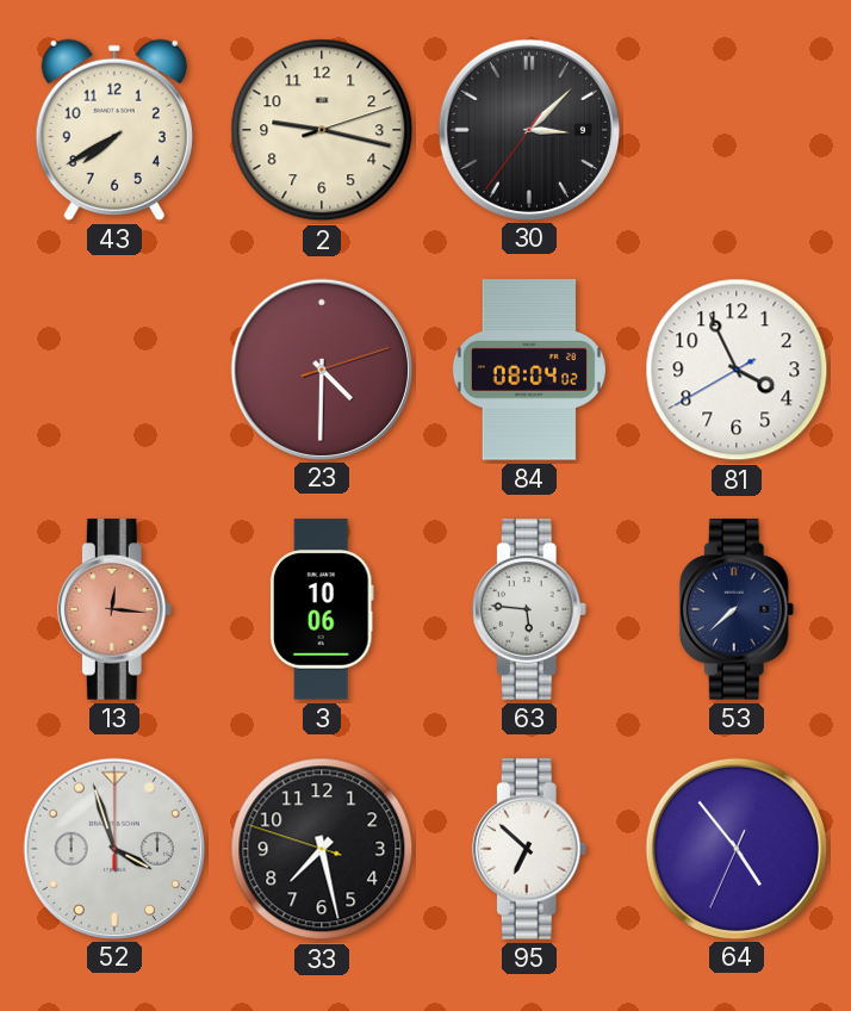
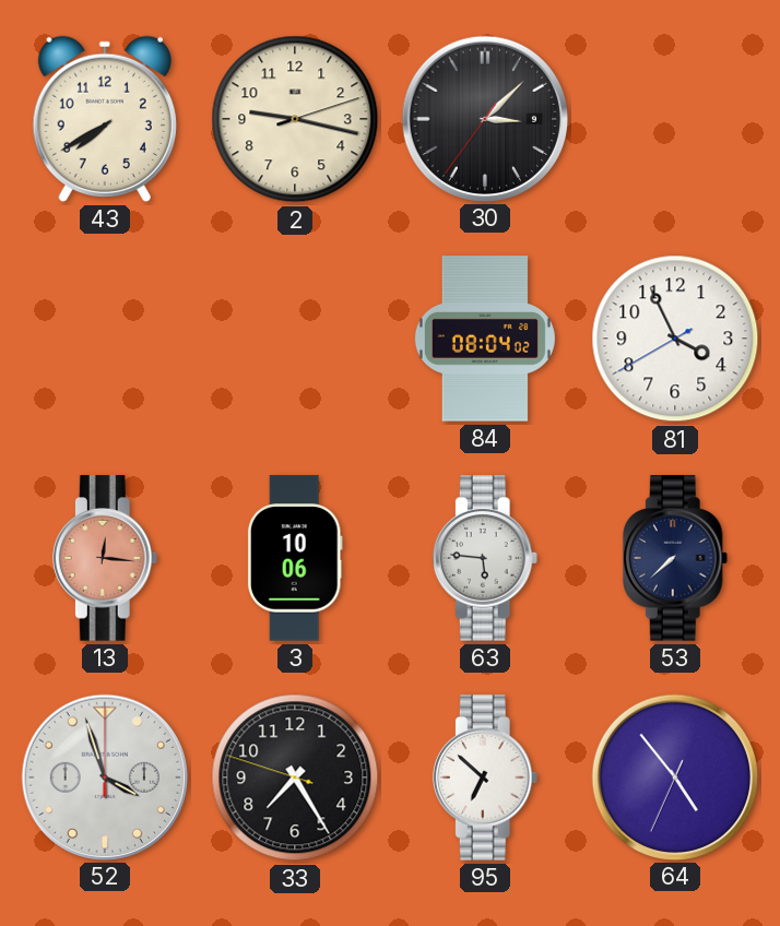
23: 4:30 -> none
33: 7:27 -> 7:24
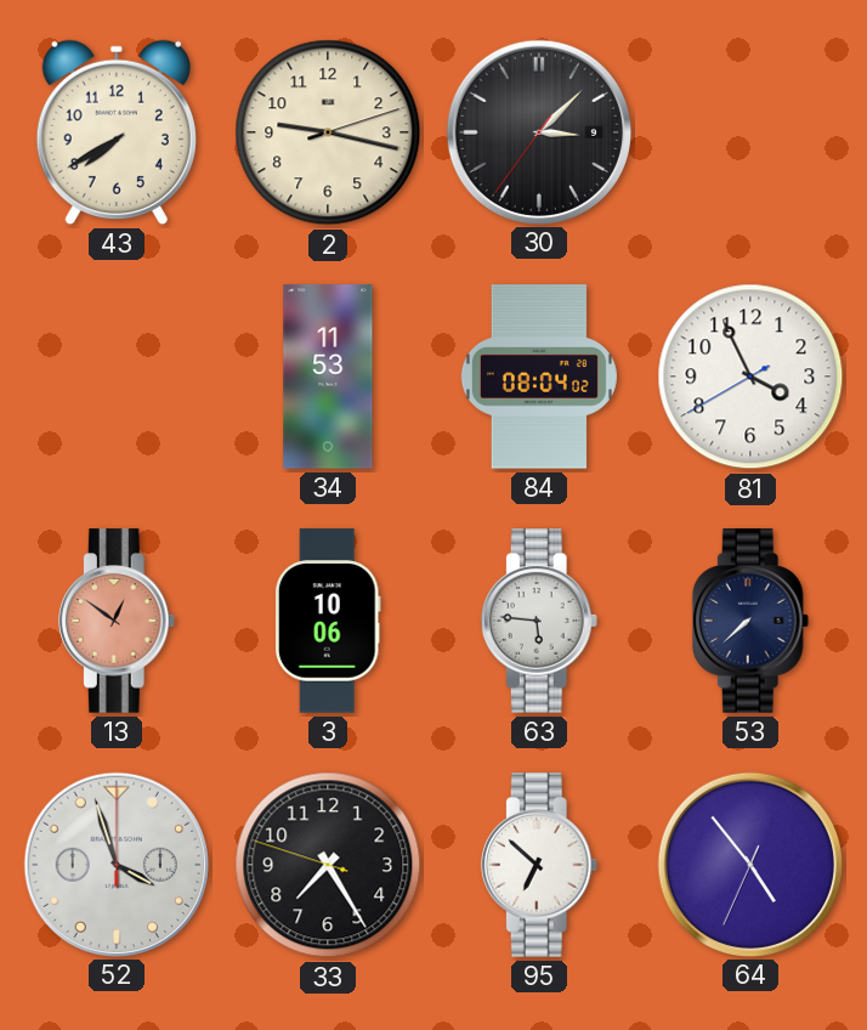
34: none -> 11:53
13: 12:16 -> 12:51
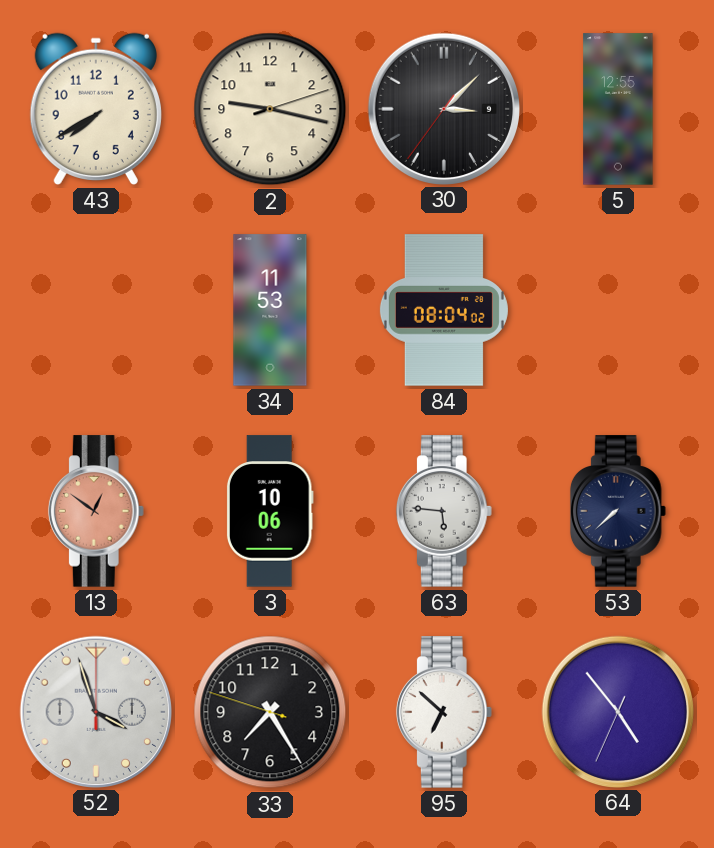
5: none -> 12:55
81: 3:55 -> none
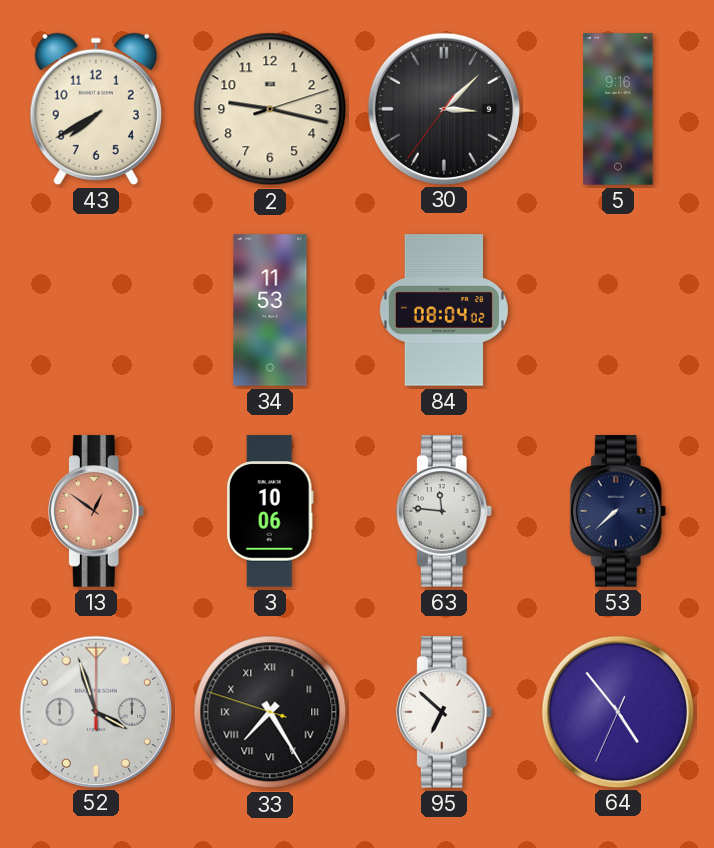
5: 12:55 -> 9:16
63: 5:46 -> 11:46
33 numerals: Arabic -> Roman
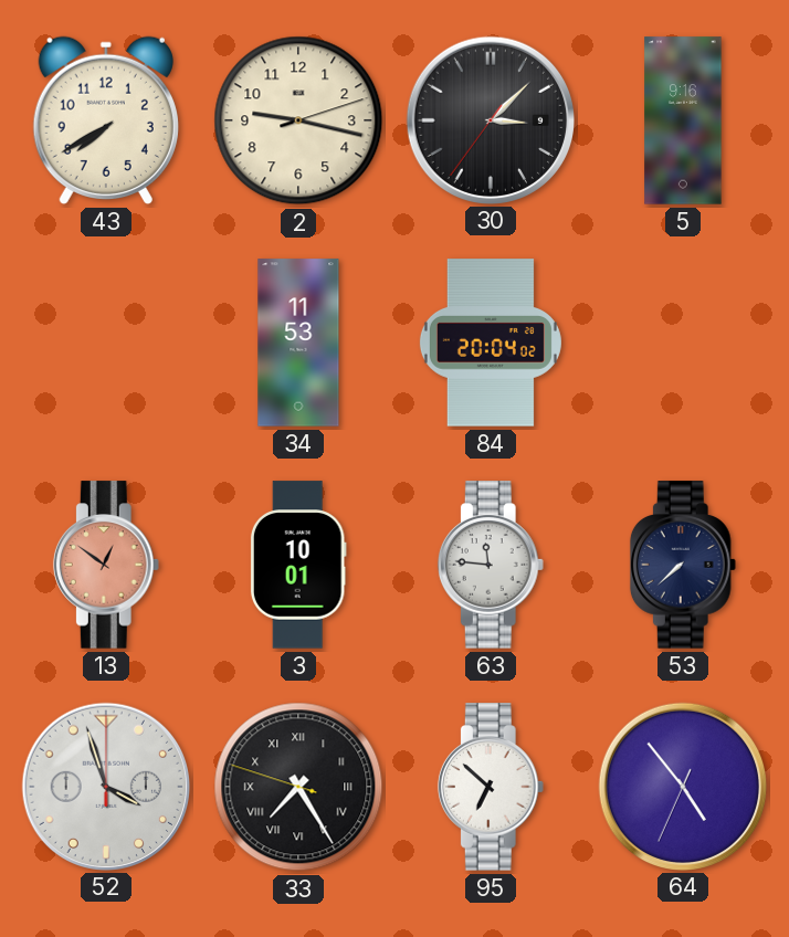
84: 08:04 -> 20:04
3: 10:06 -> 10:01
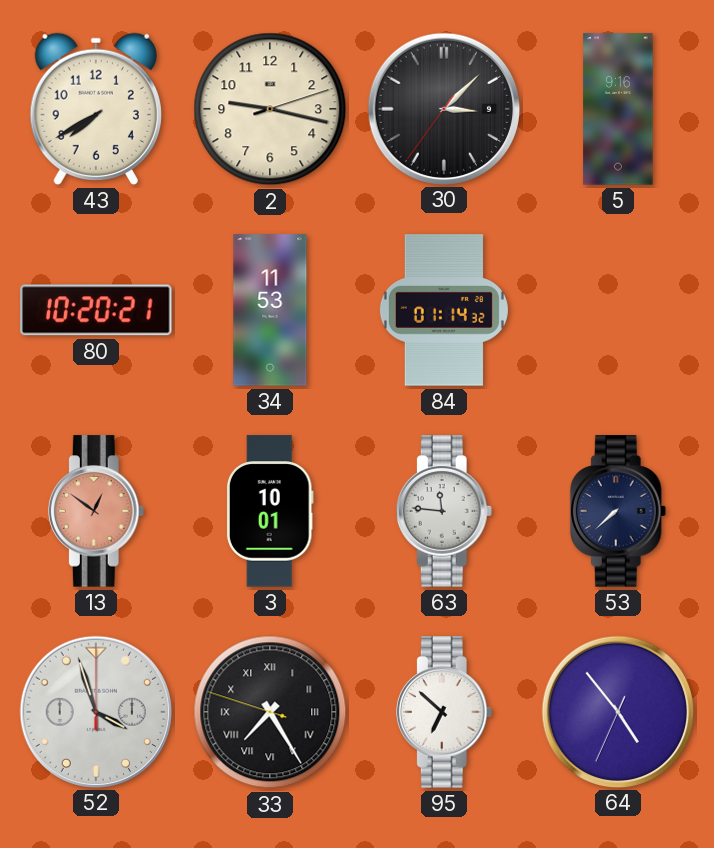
80: none -> 10:20
84: 20:04 -> 01:14
